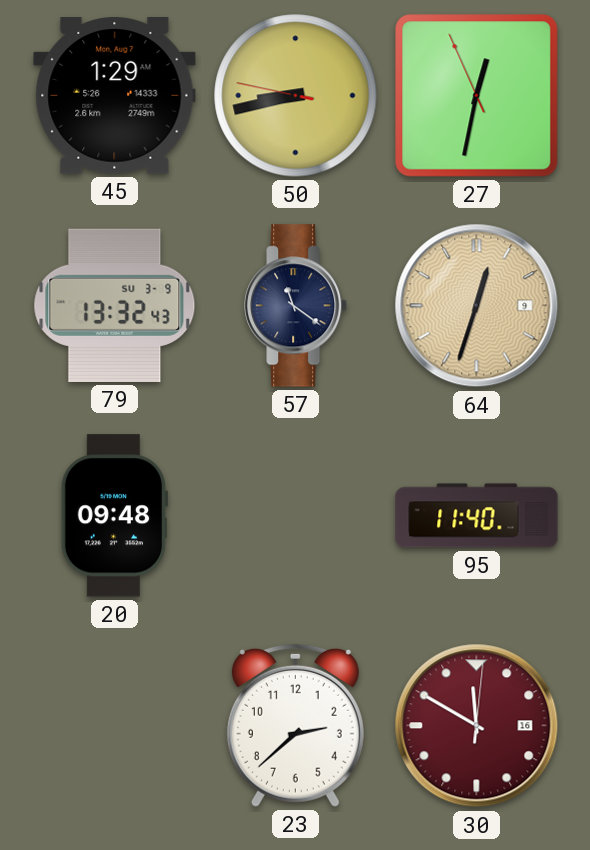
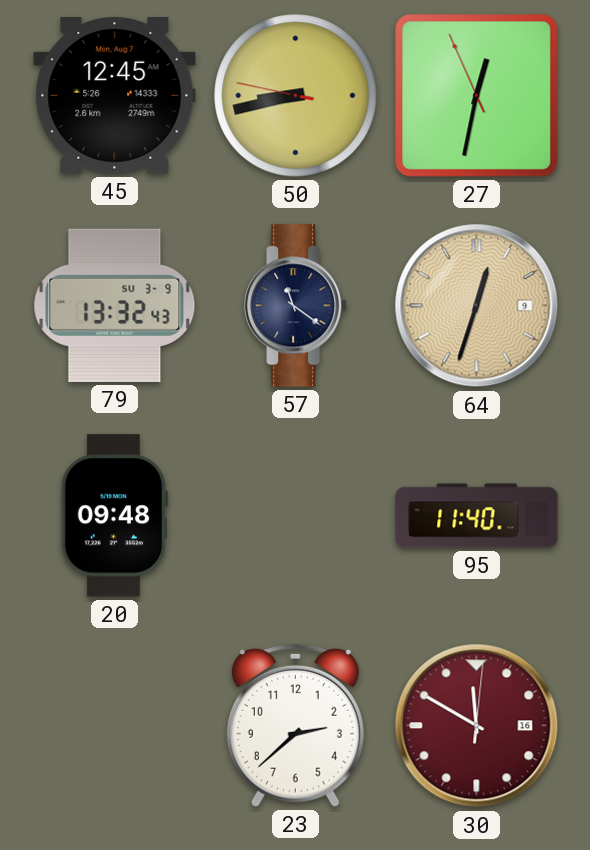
45: 1:29 -> 12:45
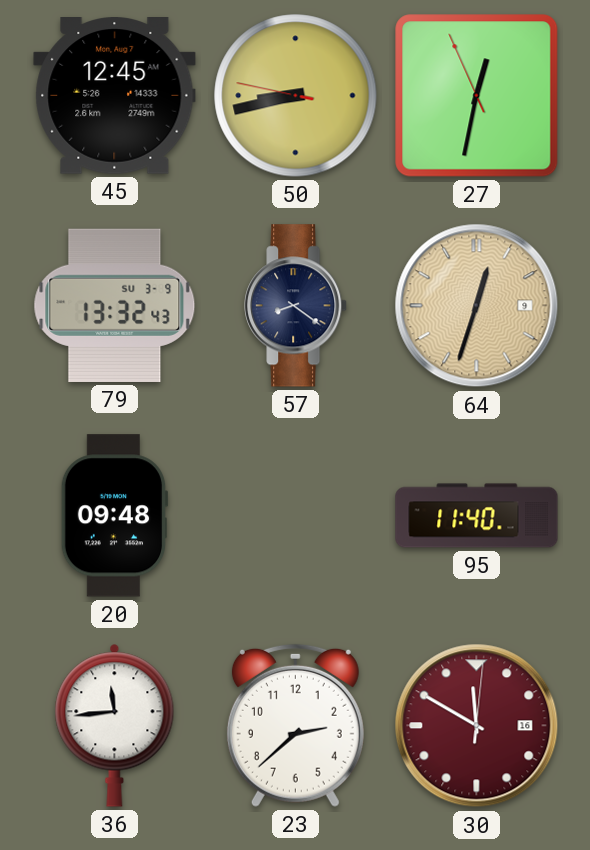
57: 11:21 -> 8:21
36: none -> 11:44
